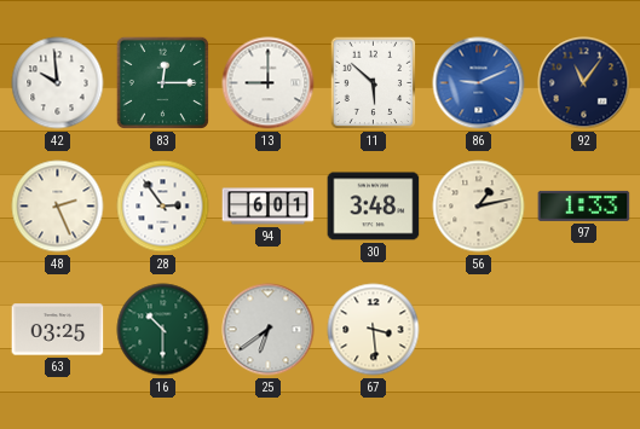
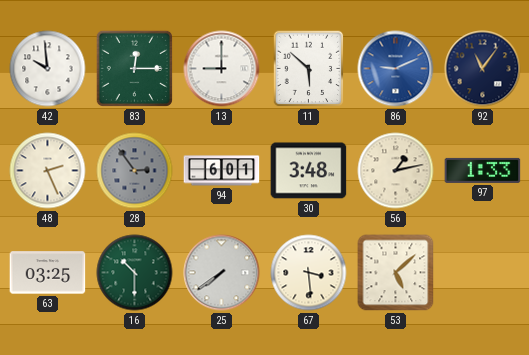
28 dial: white -> grey
25: 6:39 -> 7:39
53: none -> 5:08
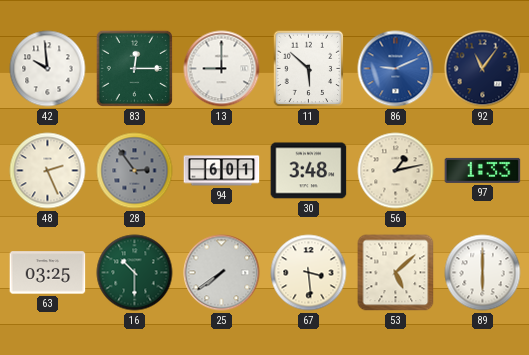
89: none -> 6:00
